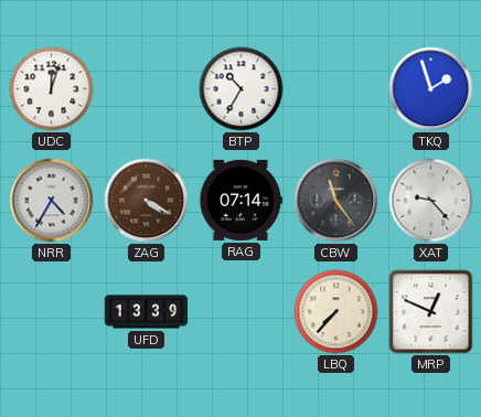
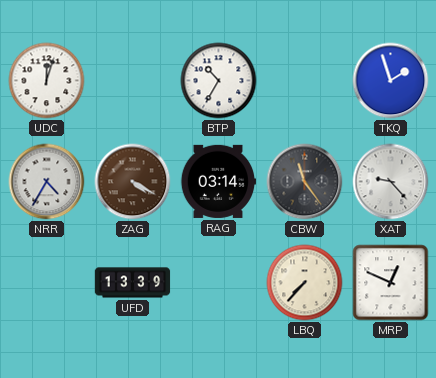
RAG: 07:14 -> 03:14
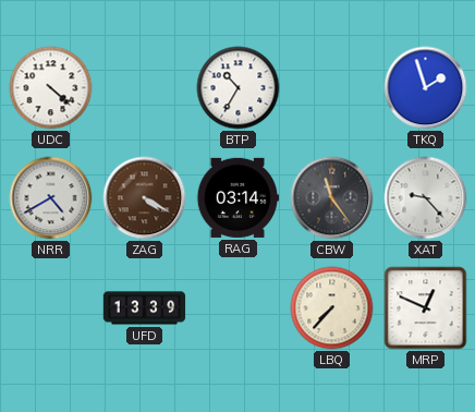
UDC: 12:03 -> 4:22
NRR: 4:35 -> 4:40
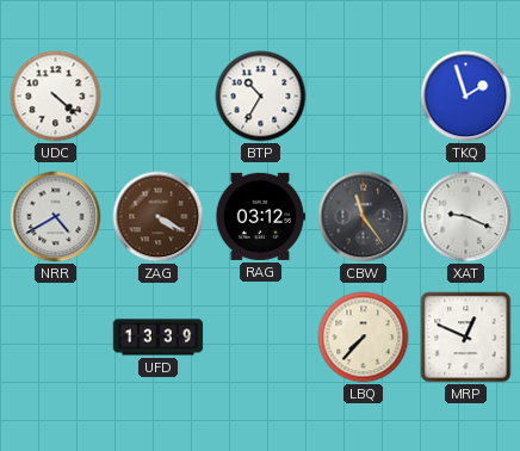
RAG: 03:14 -> 03:12
XAT: 9:23 -> 9:19
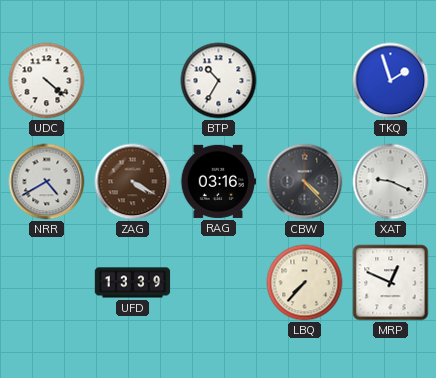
RAG: 03:12 -> 03:16
CBW: 11:24 -> 4:23
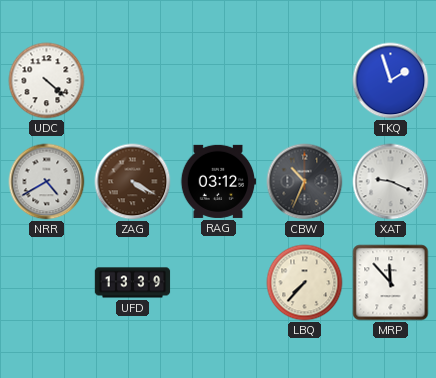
BTP: 10:35 -> none
RAG: 03:16 -> 03:12
CBW: 4:23 -> 10:34
MRP: 12:49 -> 11:53
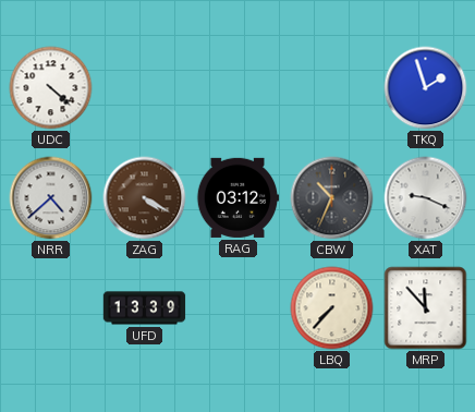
NRR: 4:40 -> 4:38
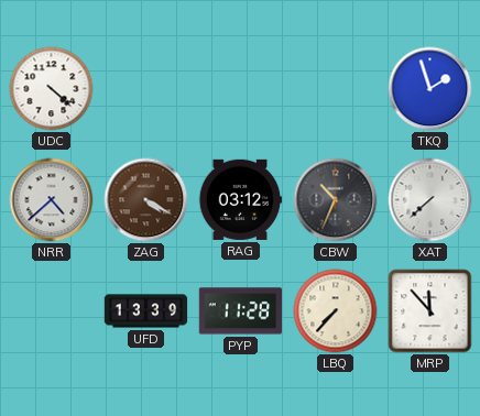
XAT: 9:19 -> 7:38
PYP: none -> 11:28
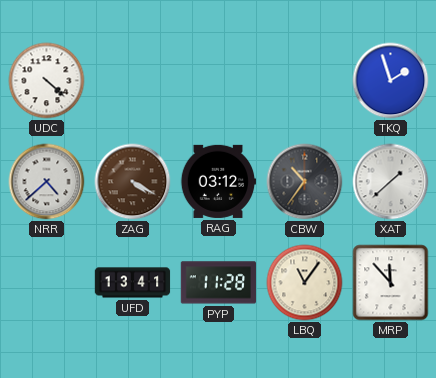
CBW: 10:34 -> 10:36
XAT: 7:38 -> 1:38
UFD: 13:39 -> 13:41
LBQ: 7:37 -> 11:06
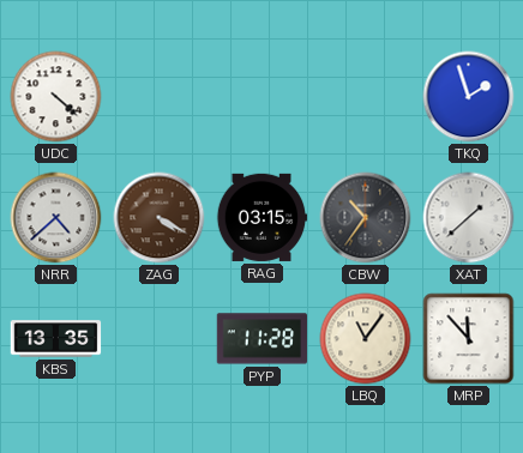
RAG: 03:12 -> 03:15
KBS: none -> 13:35
UFD: 13:41 -> none
